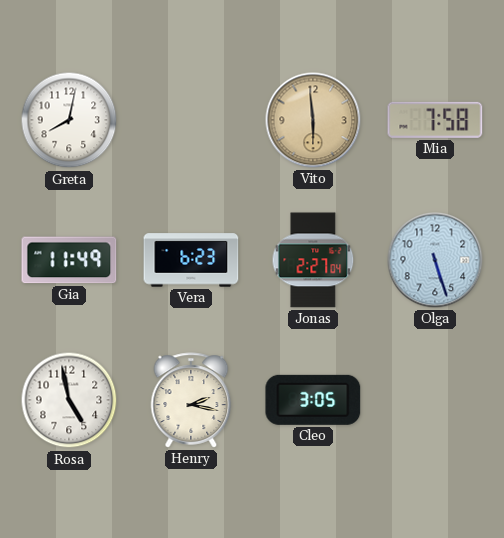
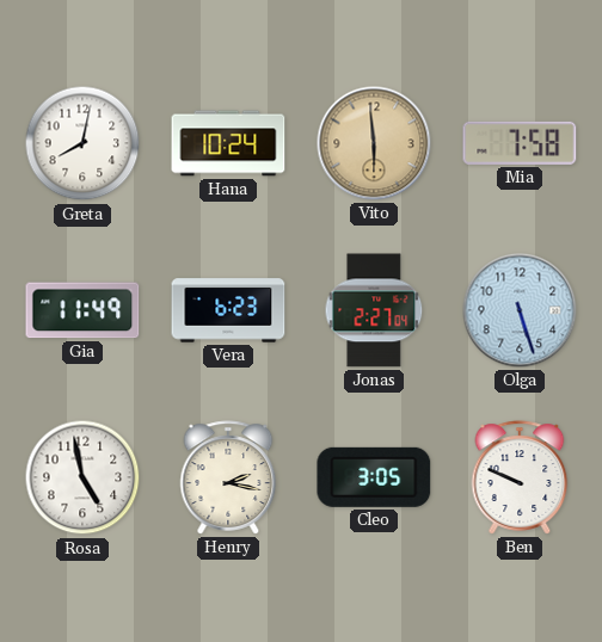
Hana: none -> 10:24
Ben: none -> 9:49
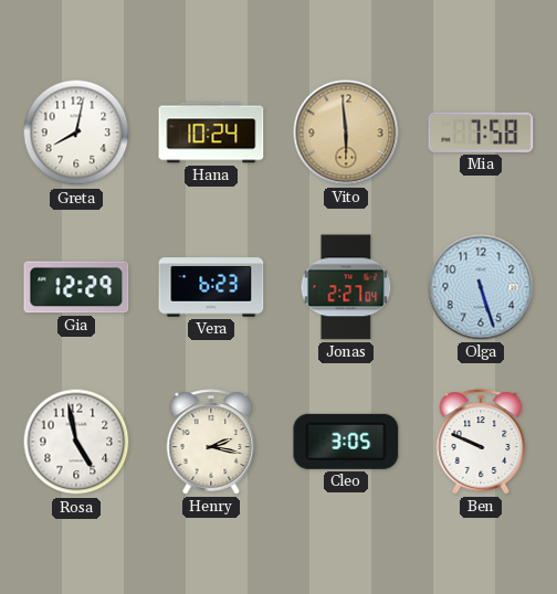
Gia: 11:49 -> 12:29
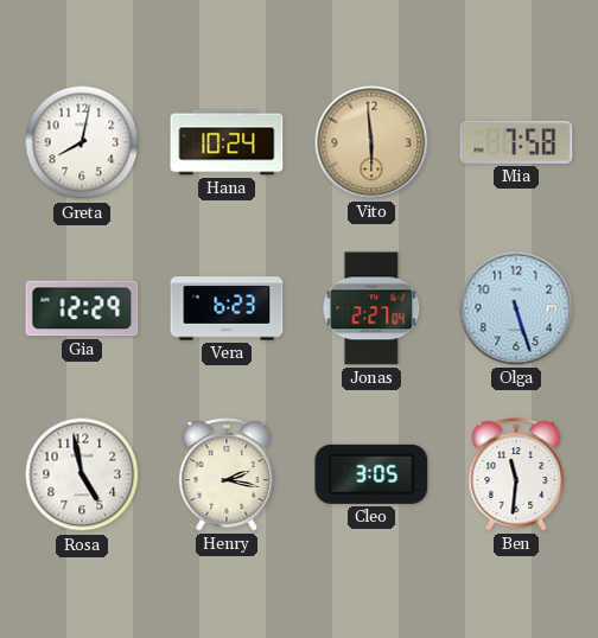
Ben: 9:49 -> 11:31
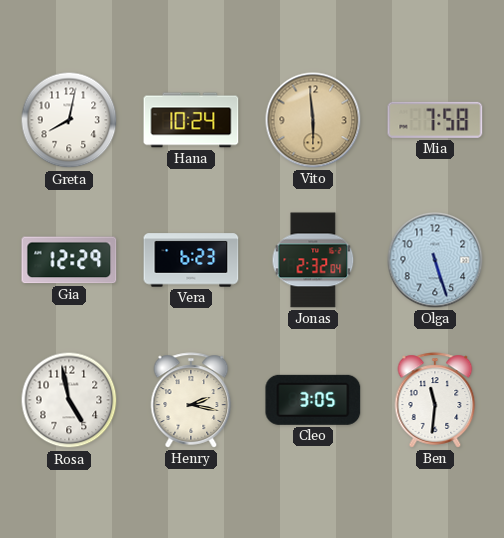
Jonas: 2:27 -> 2:32
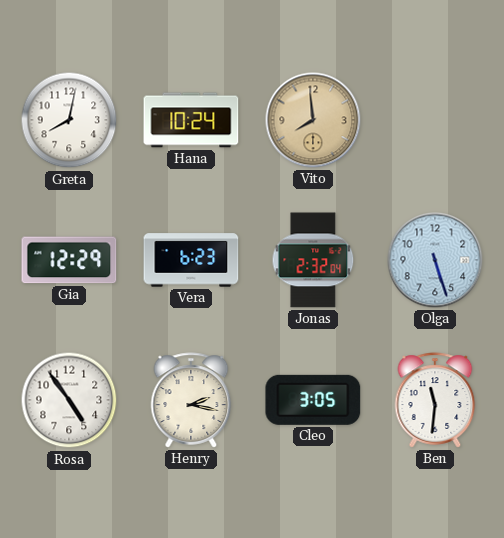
Vito: 5:59 -> 7:59
Mia: 7:58 -> none
Rosa: 4:58 -> 4:54
